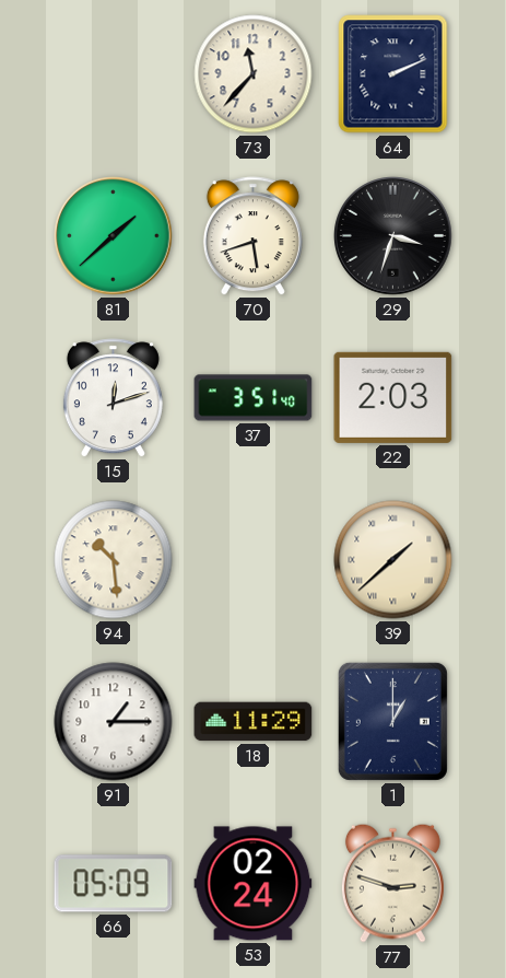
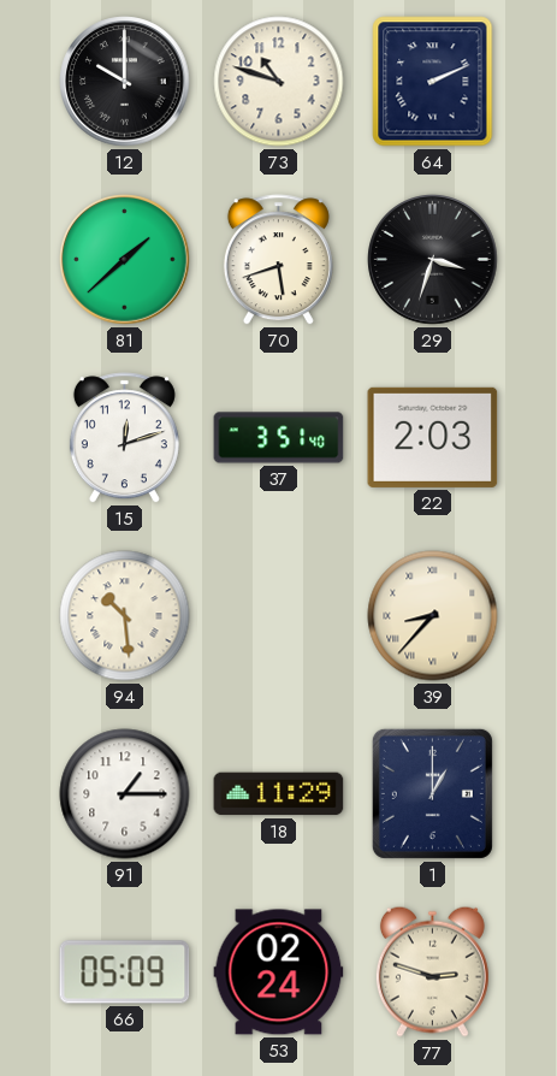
12: none -> 10:00
73: 11:37 -> 10:48
39: 1:38 -> 8:37
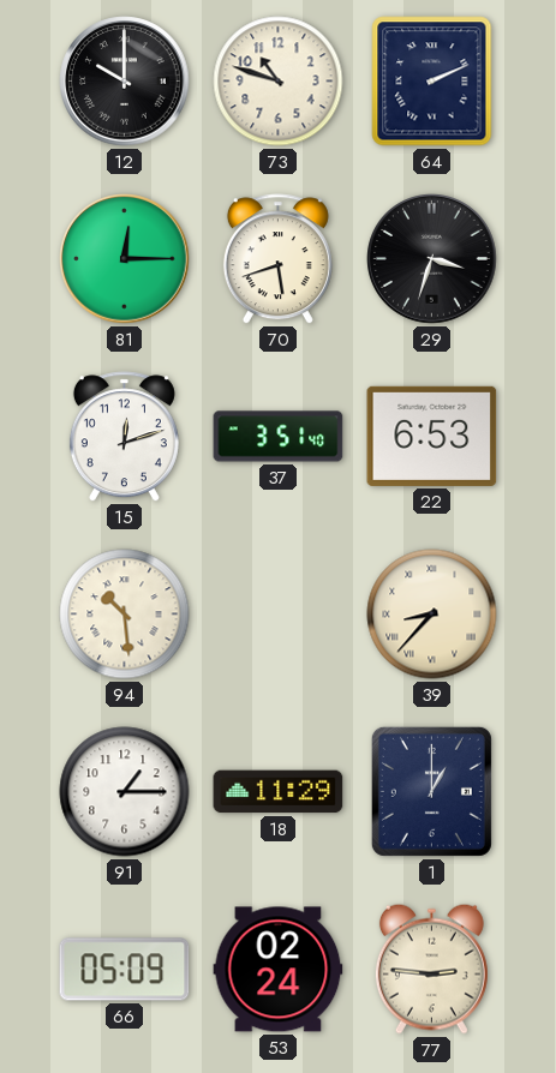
81: 1:38 -> 12:15
22: 2:03 -> 6:53
77: 2:48 -> 2:46
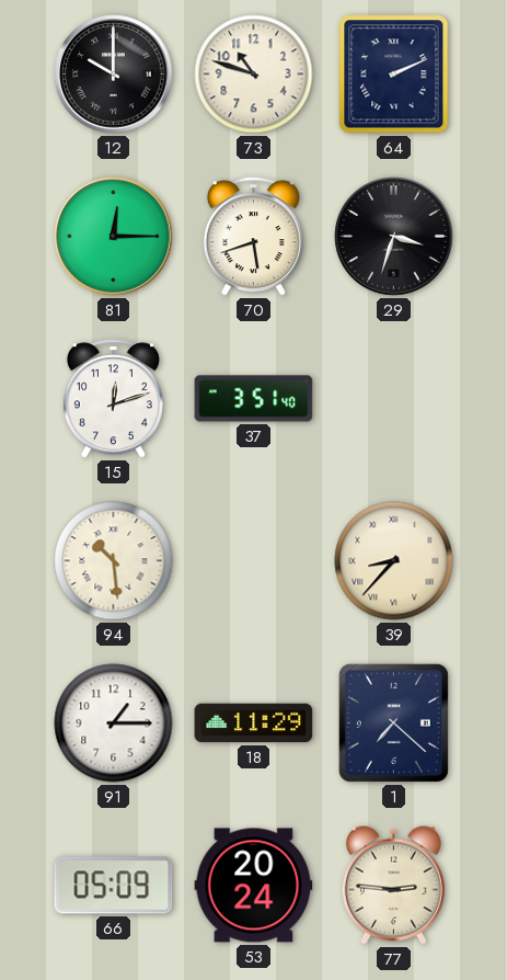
22: 6:53 -> none
1: 1:00 -> 7:22
53: 02:24 -> 20:24
